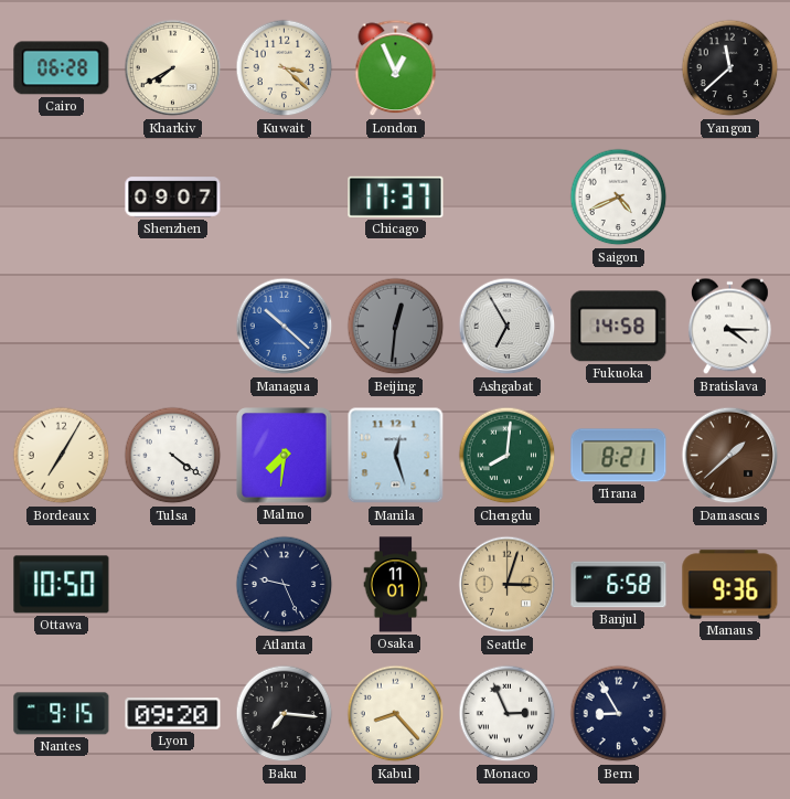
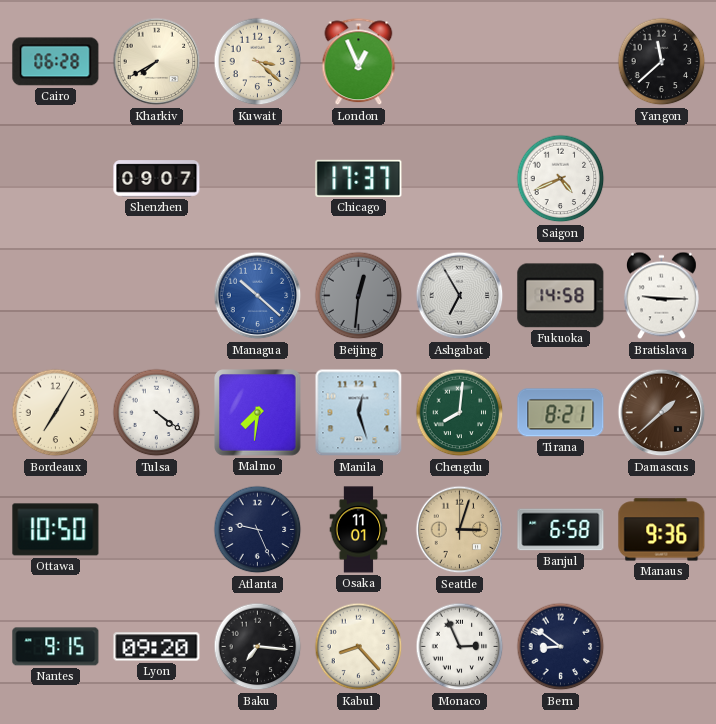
Bratislava: 4:15 -> 9:15
Bern: 8:55 -> 8:51
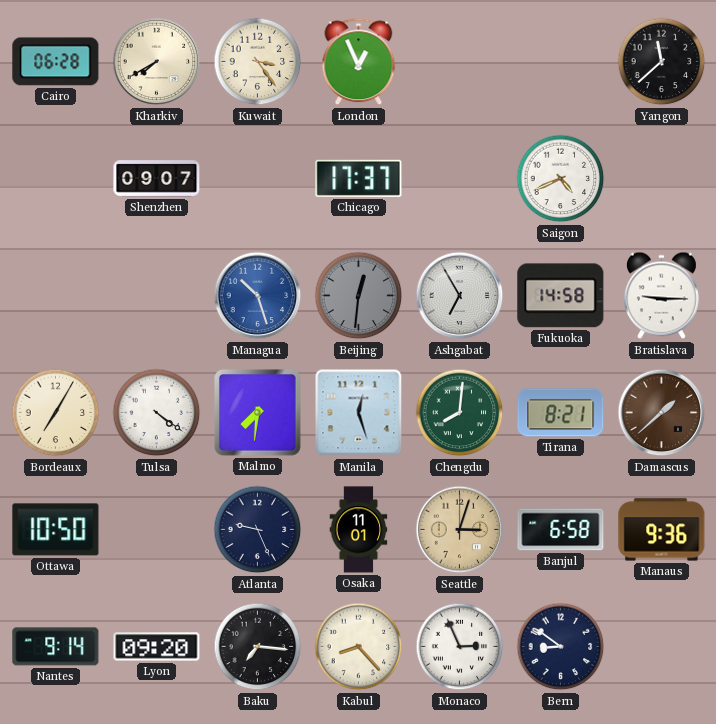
Kuwait: 3:22 -> 3:24
Managua: 10:22 -> 10:27
Nantes: 9:15 -> 9:14
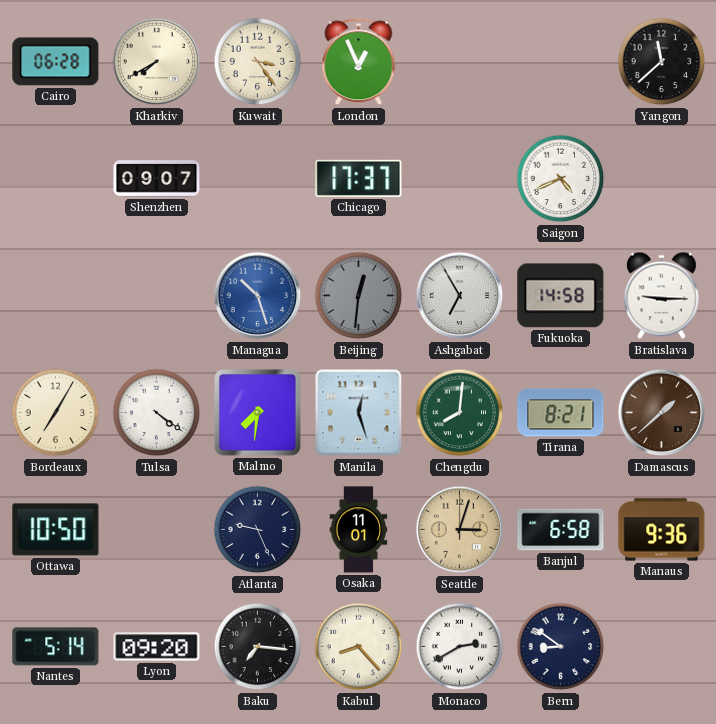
Nantes: 9:14 -> 5:14
Monaco: 2:56 -> 2:40
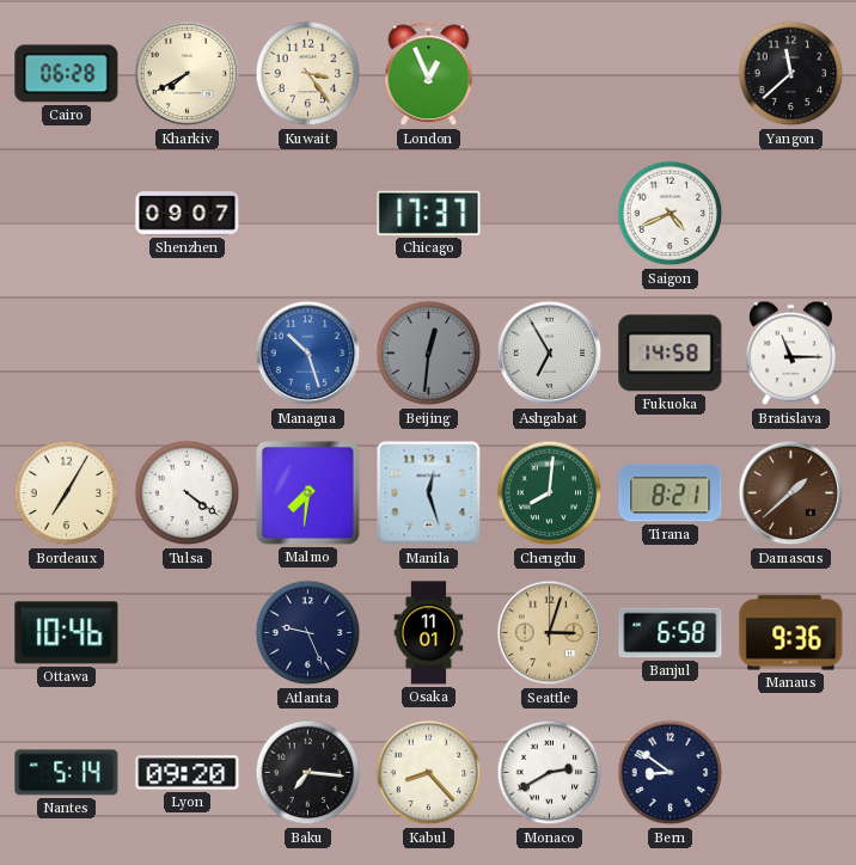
Bratislava: 9:15 -> 11:15
Ottawa: 10:50 -> 10:46
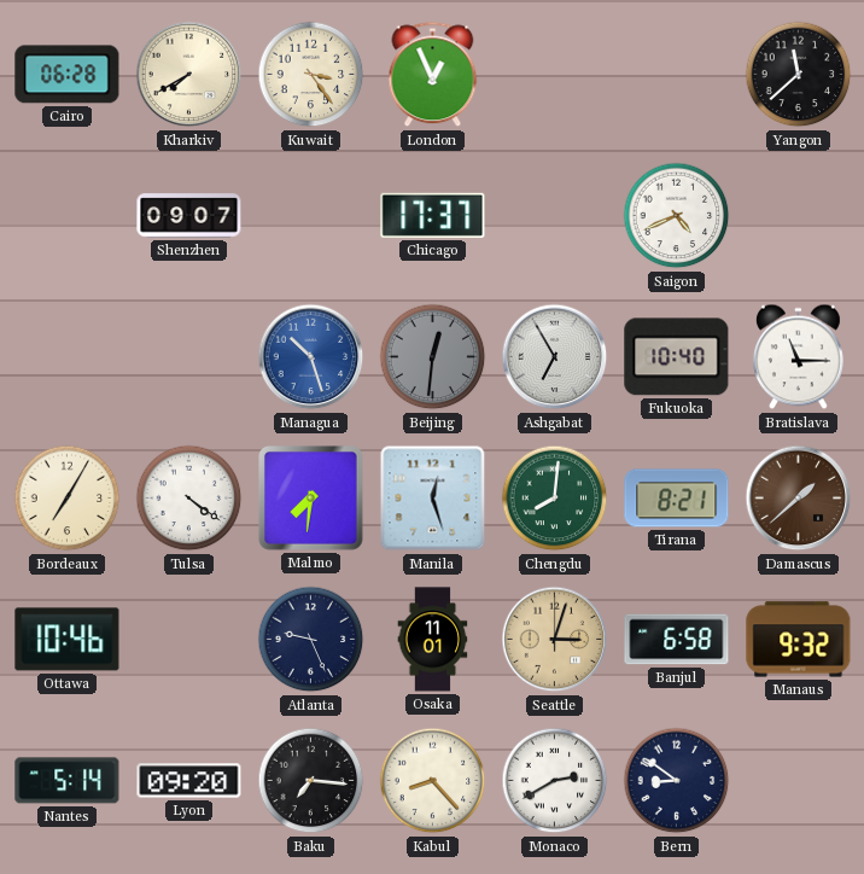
Fukuoka: 14:58 -> 10:40
Manaus: 9:36 -> 9:32
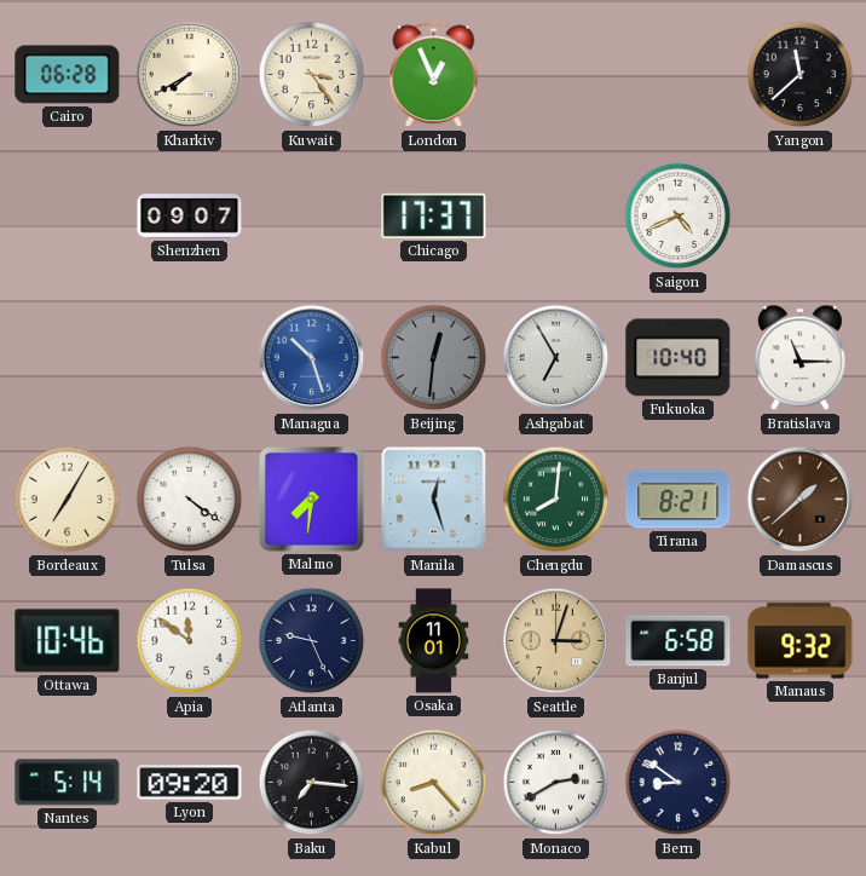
Apia: none -> 11:51
